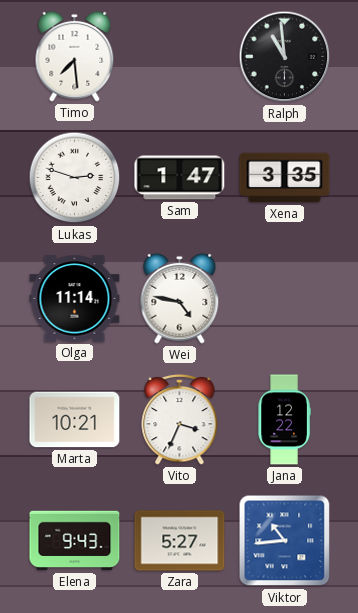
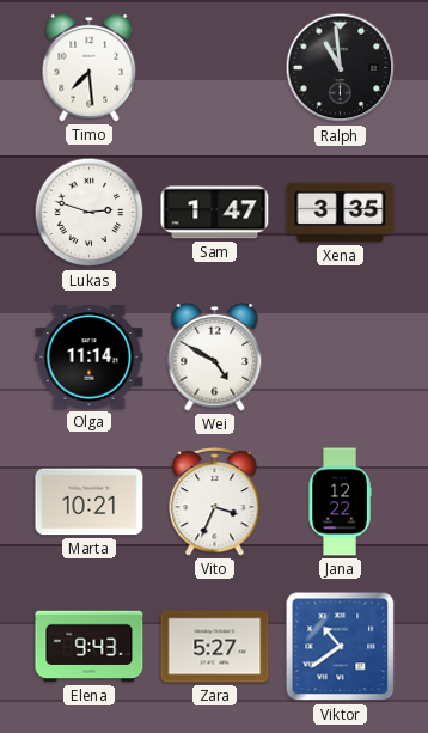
Wei: 4:47 -> 4:50
Viktor: 10:44 -> 10:39
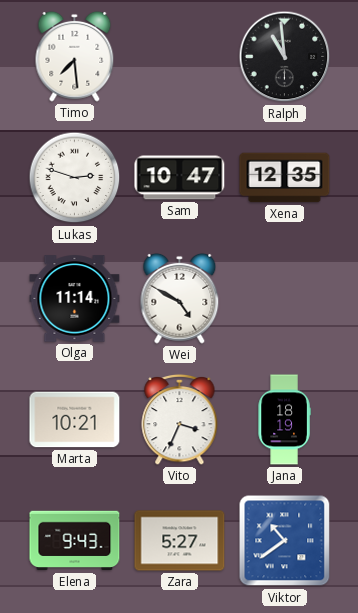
Sam: 1:47 -> 10:47
Xena: 3:35 -> 12:35
Jana: 12:22 -> 18:19
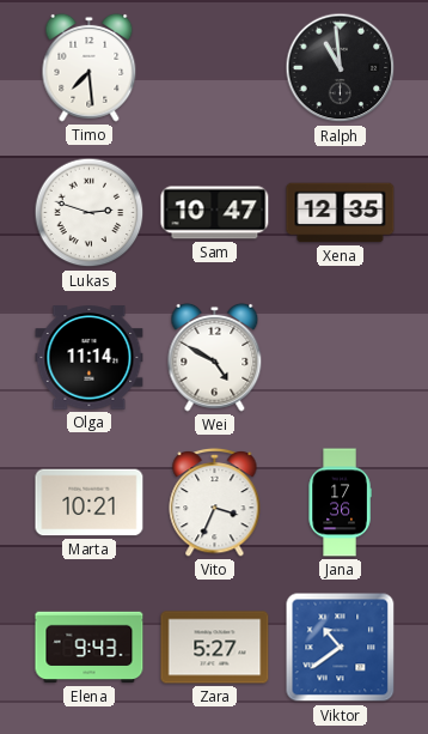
Jana: 18:19 -> 17:36
